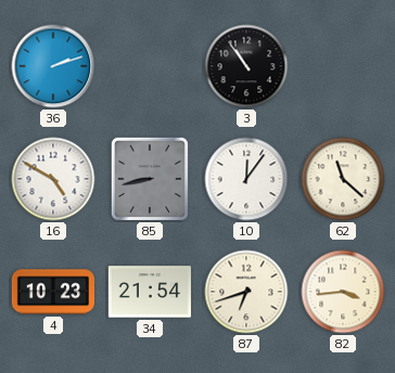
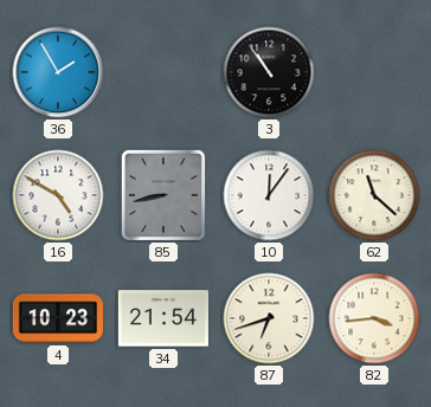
36: 2:12 -> 1:55
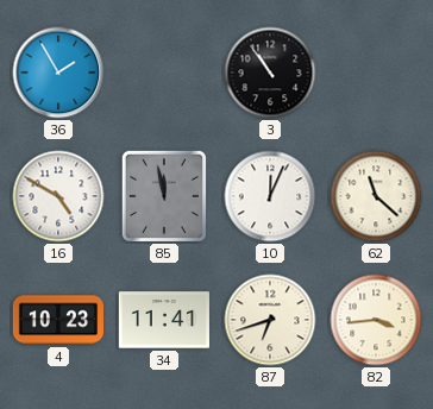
85: 8:43 -> 11:58
10: 12:06 -> 12:04
34: 21:54 -> 11:41
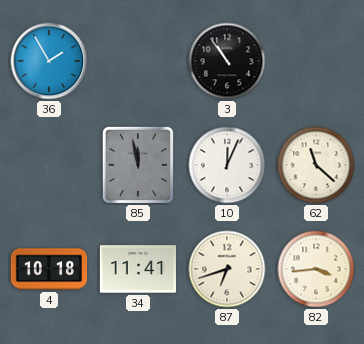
16: 4:50 -> none
4: 10:23 -> 10:18
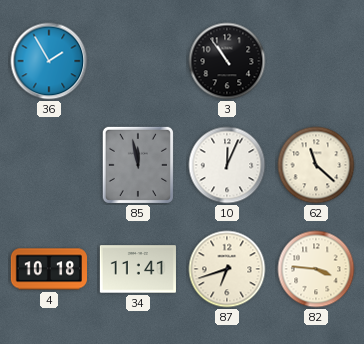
82: 3:44 -> 3:46
